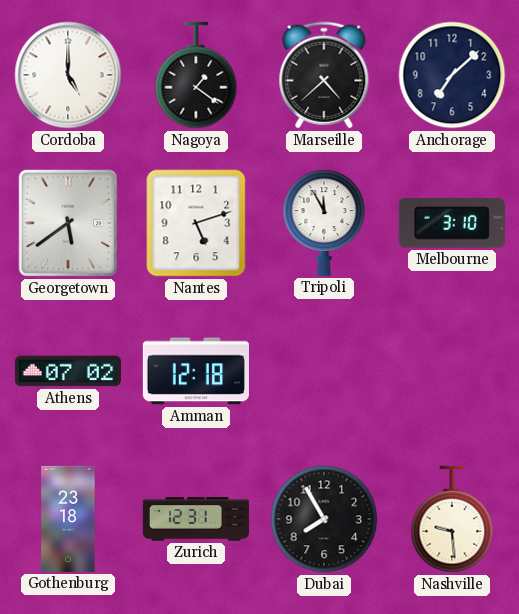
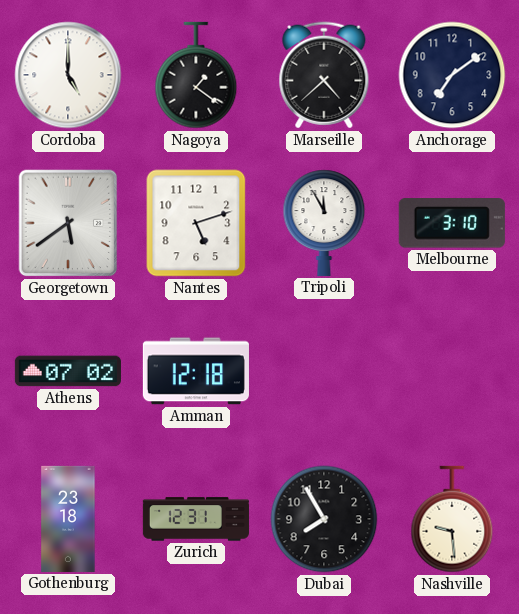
Anchorage: 7:08 -> 7:09
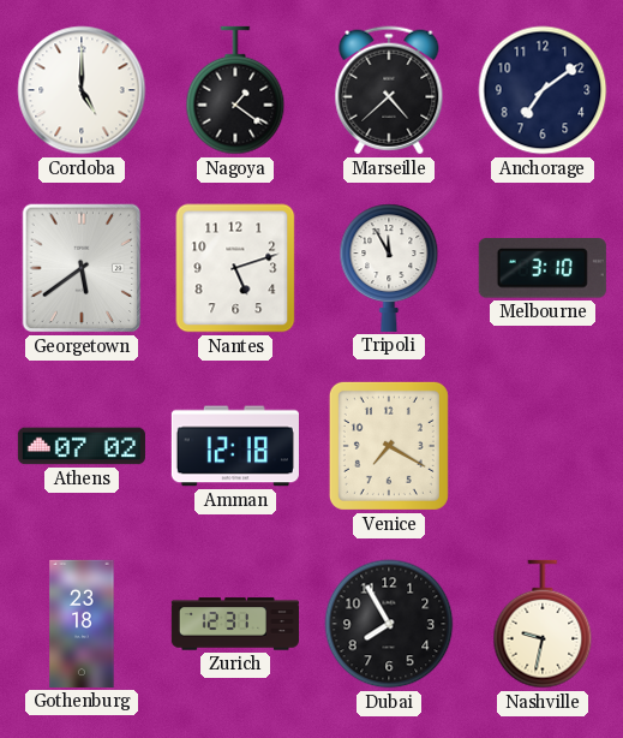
Venice: none -> 7:20
Nashville: 9:29 -> 9:32
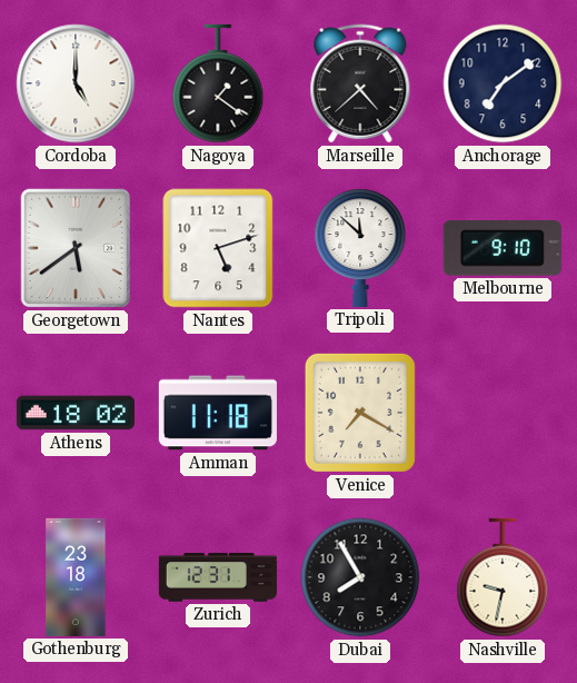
Tripoli: 11:55 -> 11:52
Melbourne: 3:10 -> 9:10
Athens: 07:02 -> 18:02
Amman: 12:18 -> 11:18
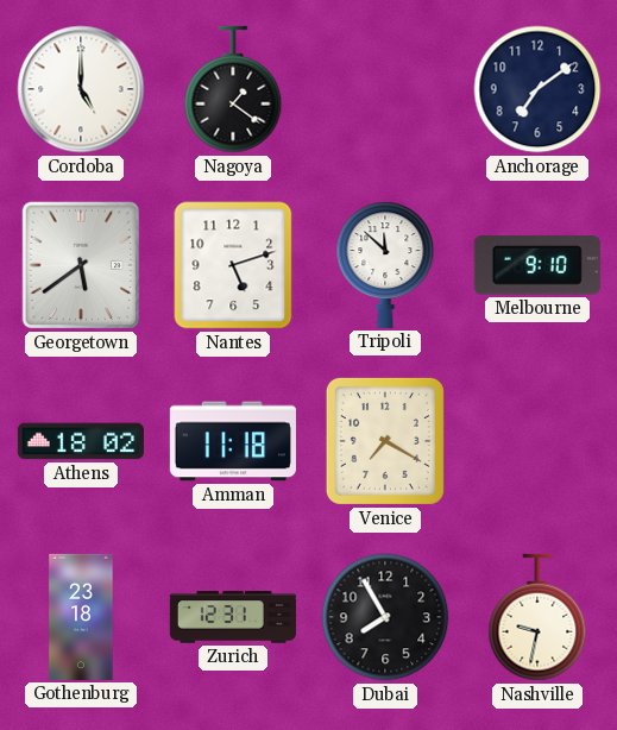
Marseille: 4:38 -> none
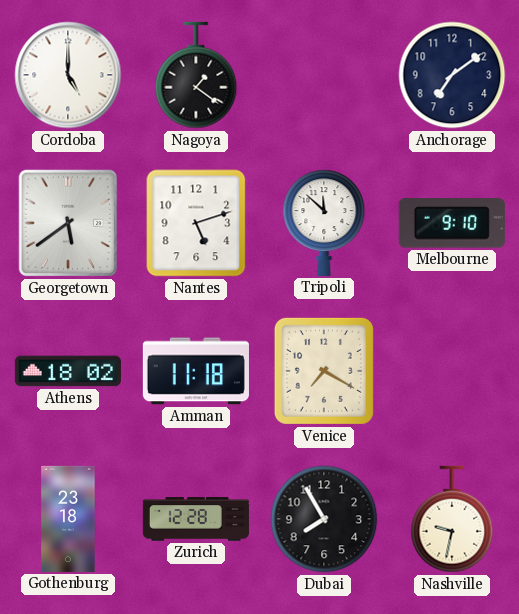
Zurich: 12:31 -> 12:28
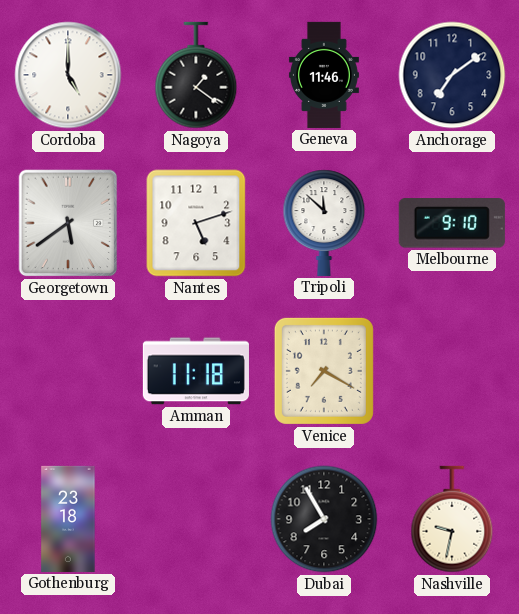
Geneva: none -> 11:46
Athens: 18:02 -> none
Zurich: 12:28 -> none
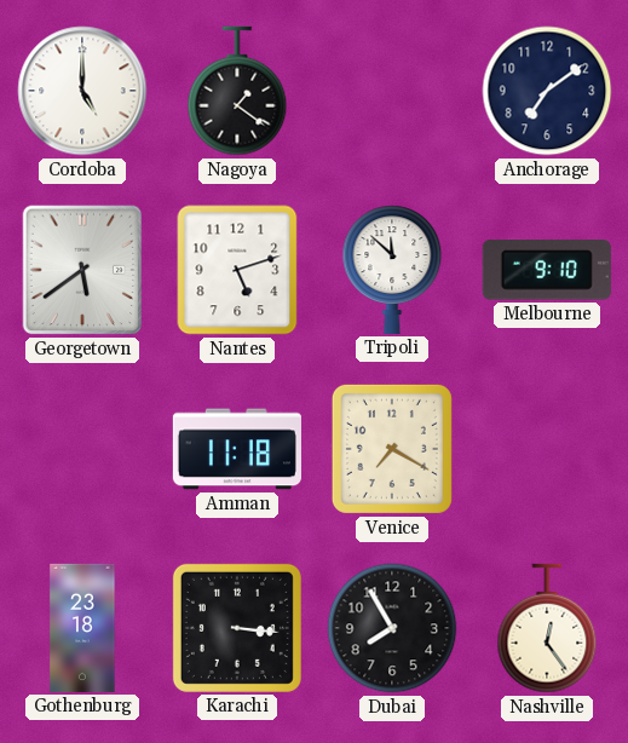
Geneva: 11:46 -> none
Karachi: none -> 3:16
Nashville: 9:32 -> 12:24
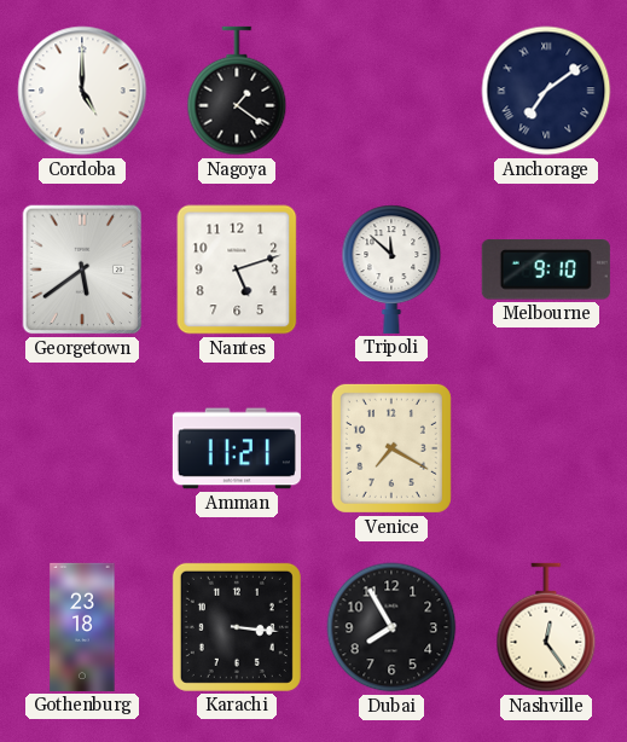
Anchorage numerals: Arabic -> Roman
Amman: 11:18 -> 11:21
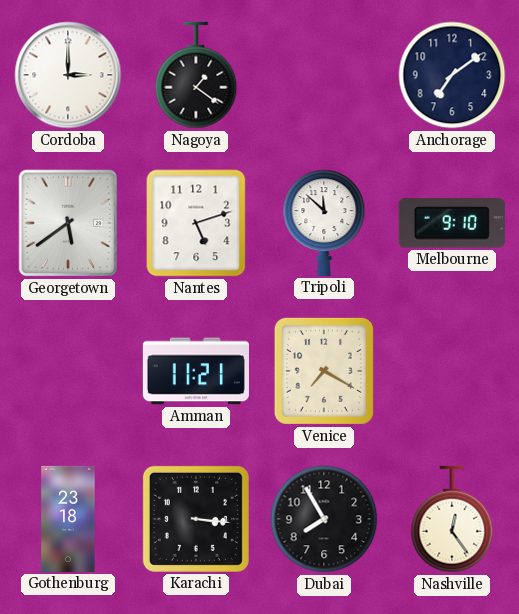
Cordoba: 5:00 -> 3:00
Anchorage numerals: Roman -> Arabic
